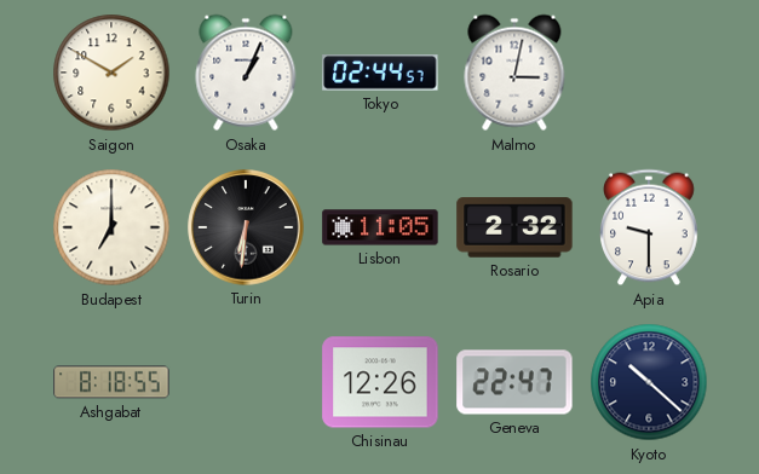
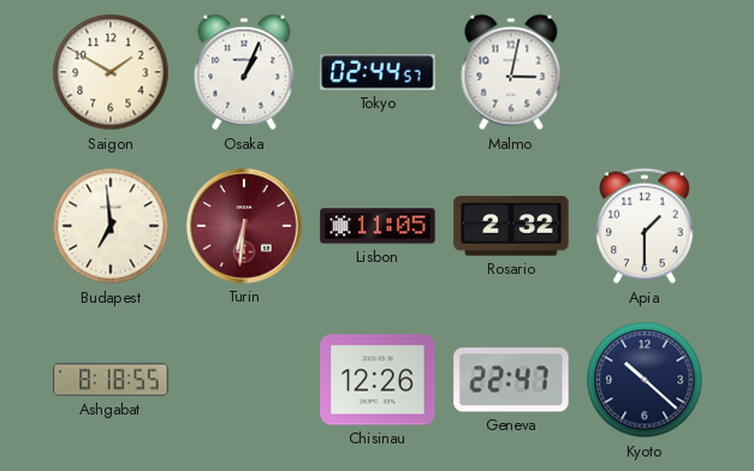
Budapest: 7:00 -> 6:59
Turin dial: black -> burgundy
Apia: 9:30 -> 1:30
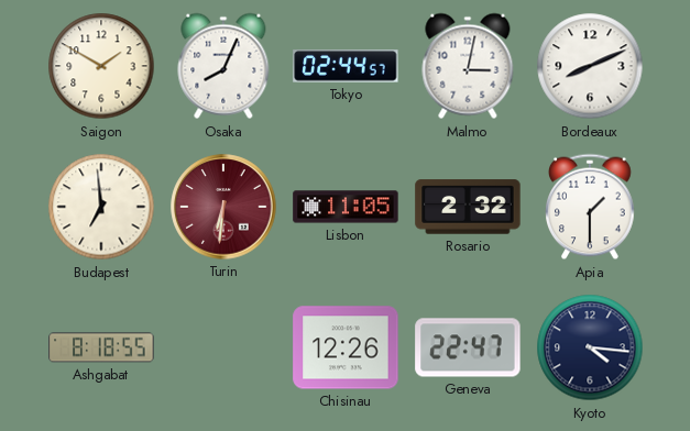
Osaka: 1:04 -> 8:04
Bordeaux: none -> 8:11
Kyoto: 10:22 -> 4:16
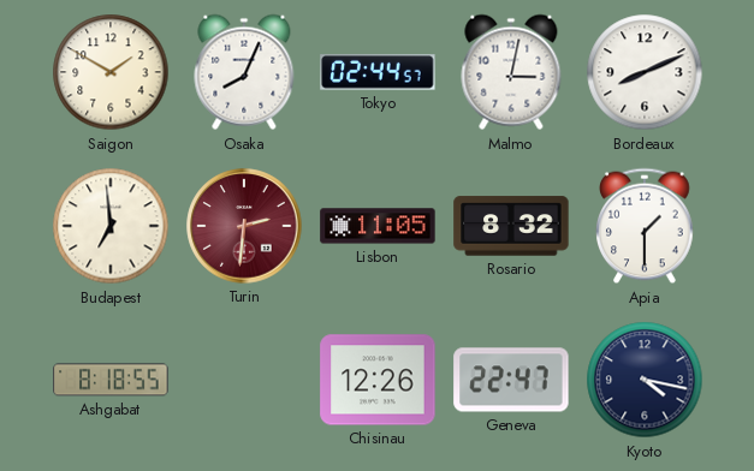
Turin: 6:31 -> 2:31
Rosario: 2:32 -> 8:32
Kyoto: 4:16 -> 4:17
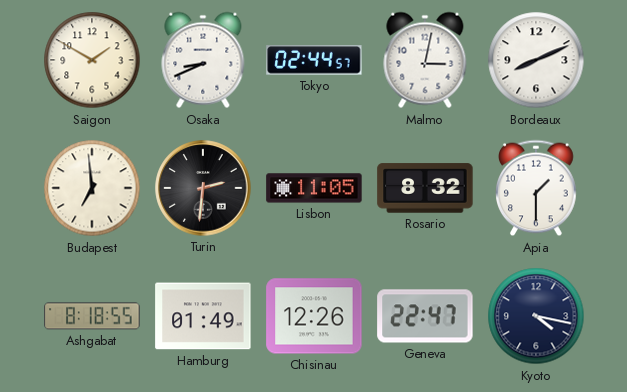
Osaka: 8:04 -> 8:41
Turin dial: burgundy -> black
Hamburg: none -> 01:49
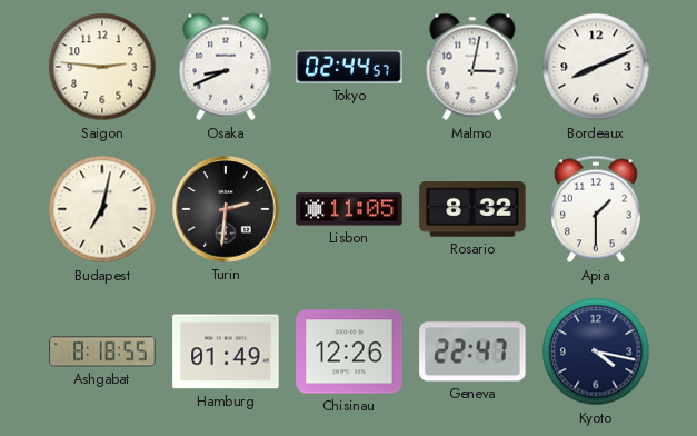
Saigon: 1:50 -> 2:46
Budapest: 6:59 -> 7:02
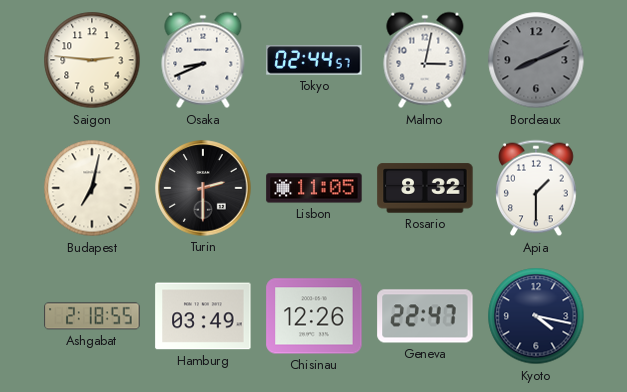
Bordeaux dial: white -> grey
Turin: 2:31 -> 2:30
Ashgabat: 8:18 -> 2:18
Hamburg: 01:49 -> 03:49
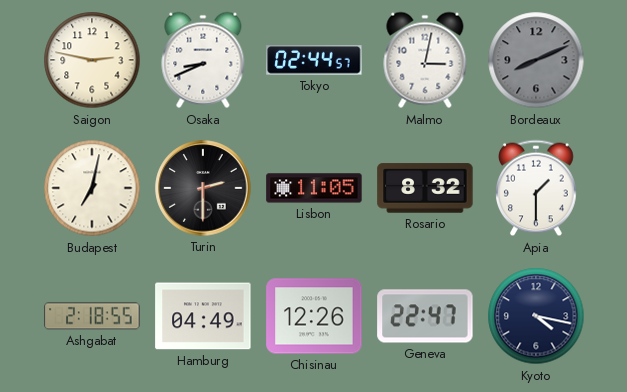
Saigon: 2:46 -> 2:47
Hamburg: 03:49 -> 04:49
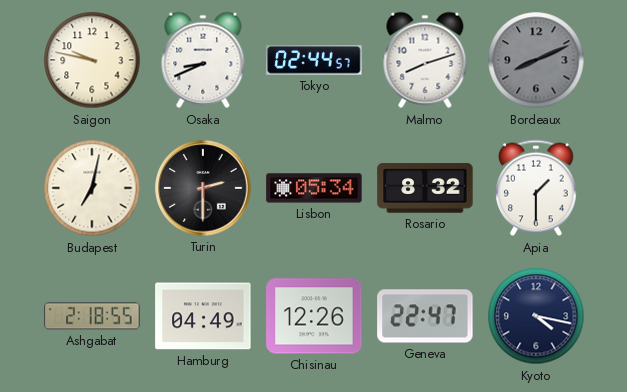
Saigon: 2:47 -> 9:47
Malmo: 3:02 -> 8:12
Lisbon: 11:05 -> 05:34
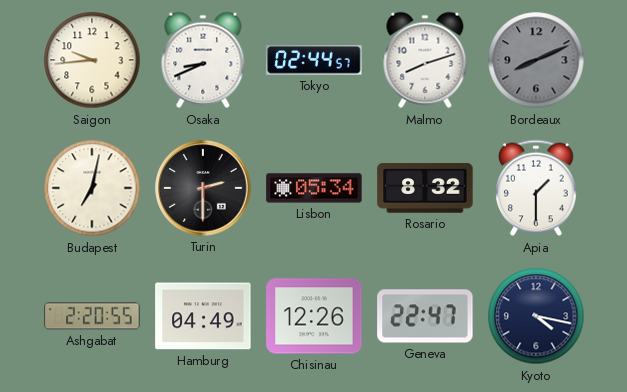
Saigon: 9:47 -> 9:44
Ashgabat: 2:18 -> 2:20
